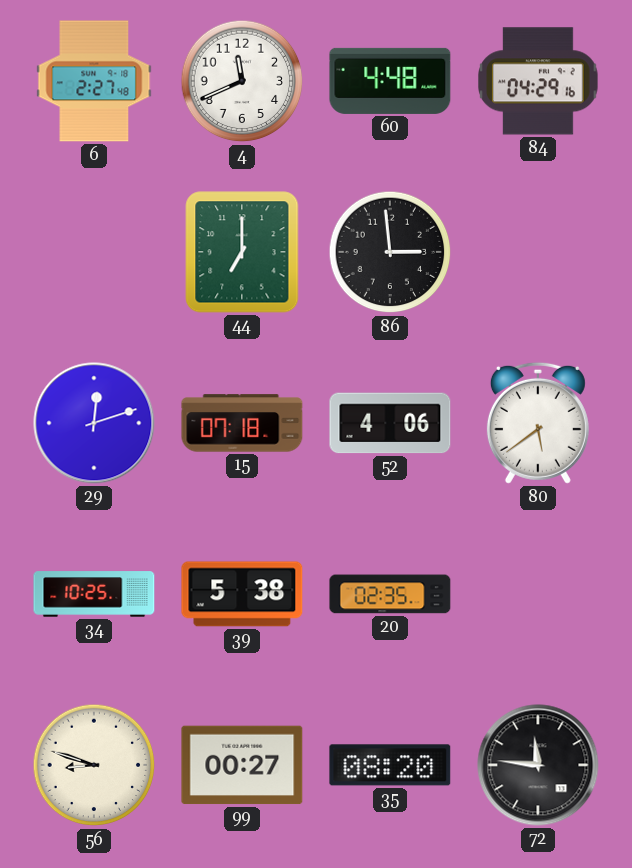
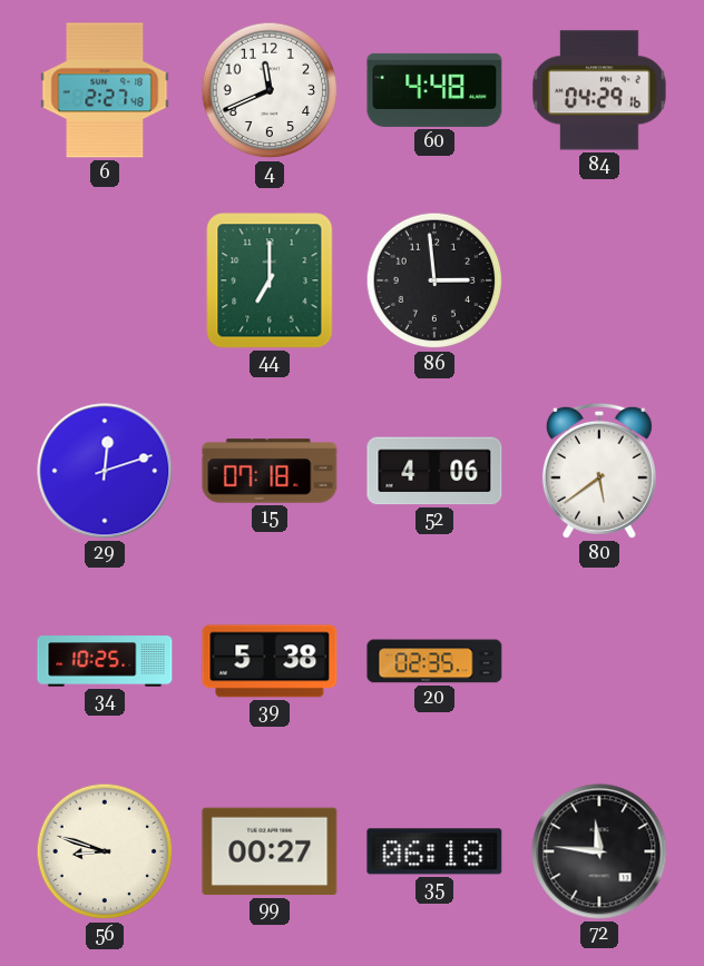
35: 08:20 -> 06:18
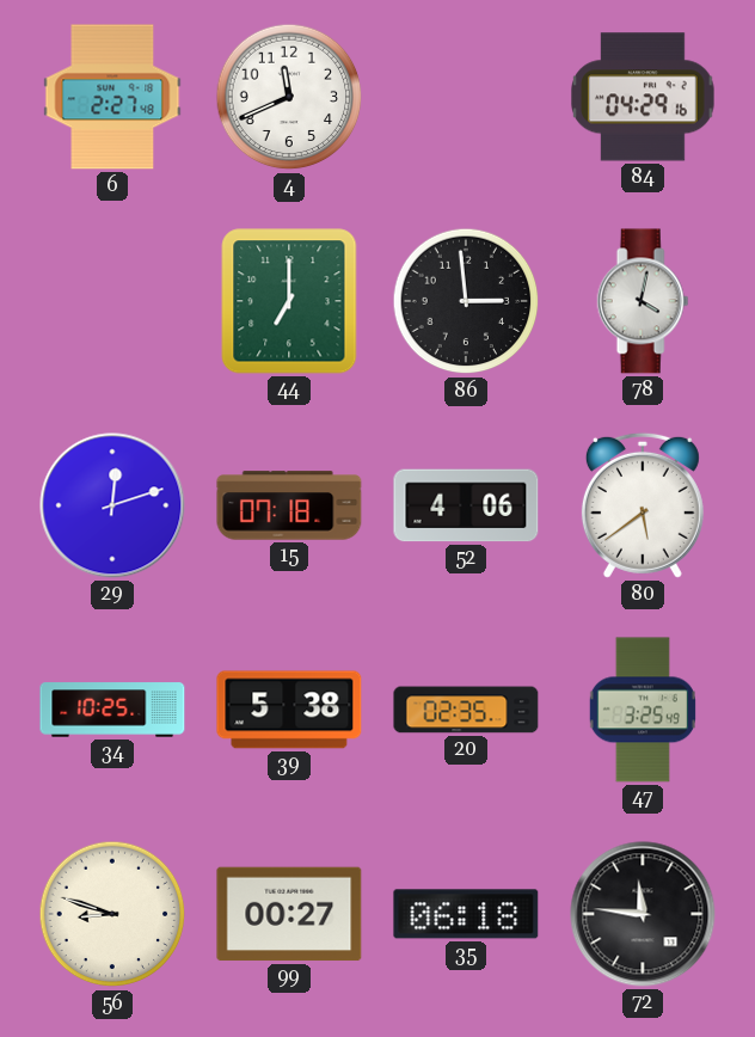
60: 4:48 -> none
78: none -> 4:02
47: none -> 3:25
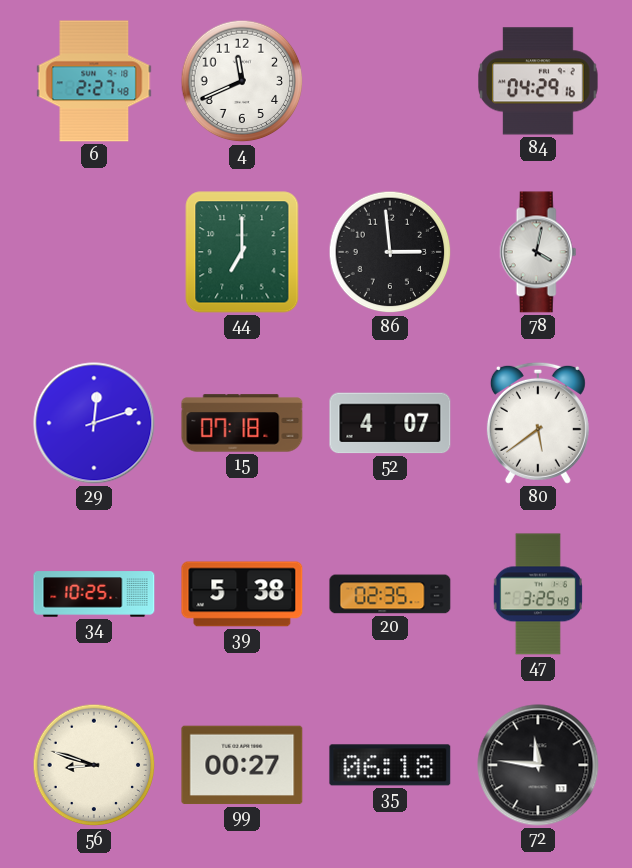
52: 4:06 -> 4:07
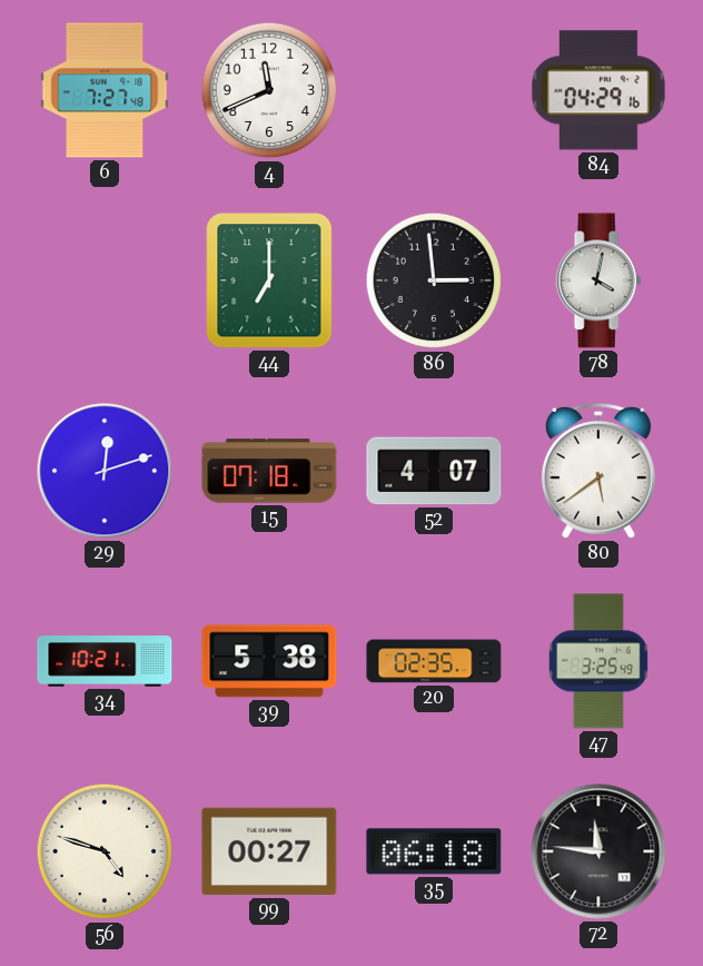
6: 2:27 -> 7:27
34: 10:25 -> 10:21
56: 8:48 -> 4:48
